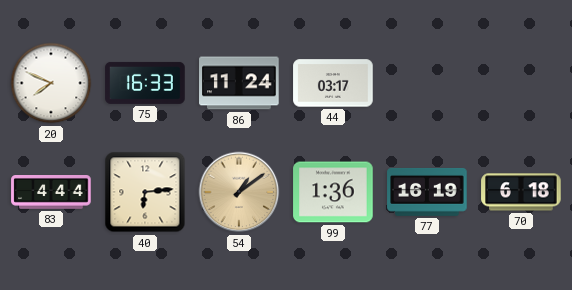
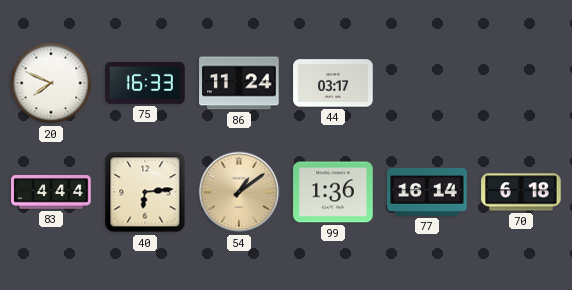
77: 16:19 -> 16:14
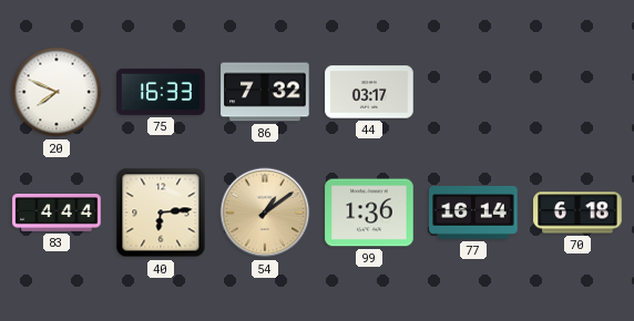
86: 11:24 -> 7:32
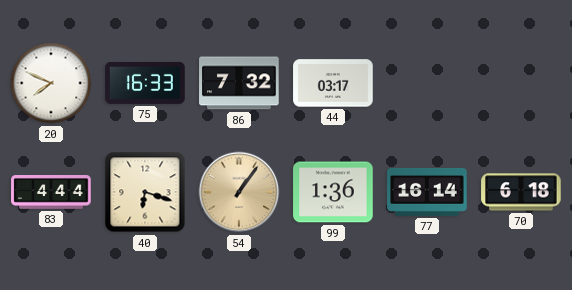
40: 6:14 -> 6:18
54: 1:09 -> 1:06
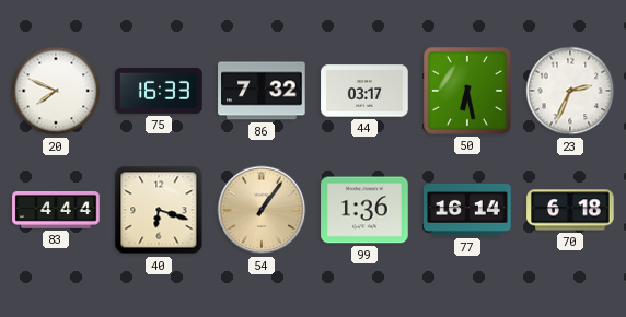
50: none -> 6:28
23: none -> 2:34
